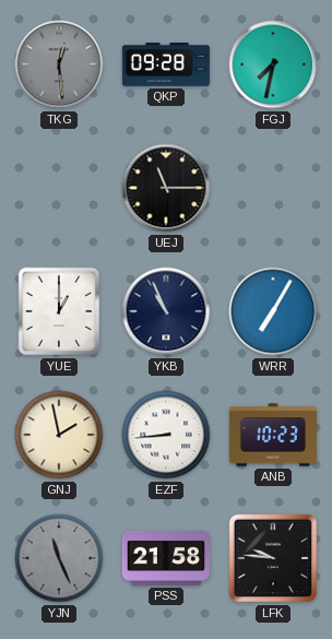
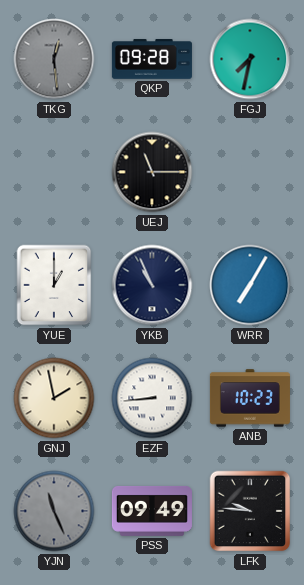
PSS: 21:58 -> 09:49
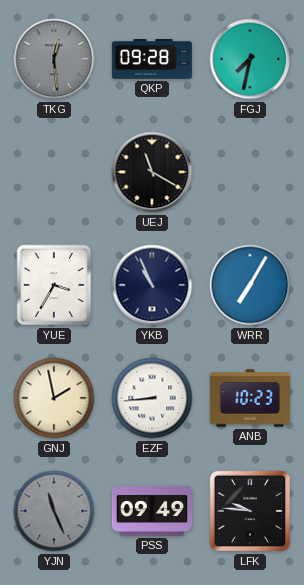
UEJ: 11:15 -> 11:20
YUE: 1:00 -> 3:35
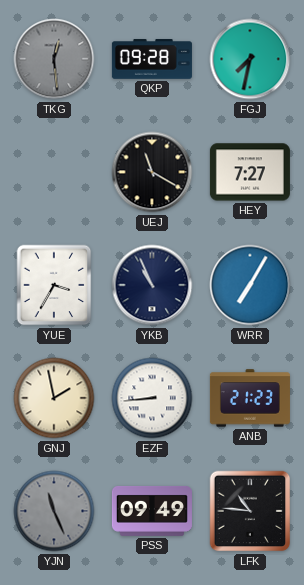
HEY: none -> 7:27
ANB: 10:23 -> 21:23
LFK: 9:46 -> 10:46
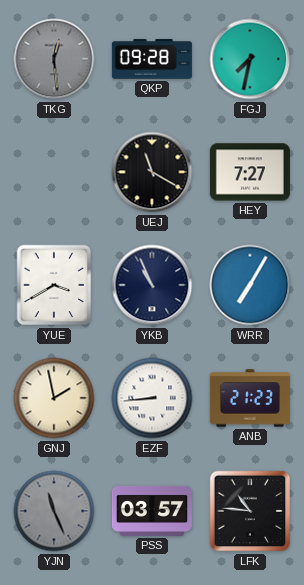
YUE: 3:35 -> 3:40
PSS: 09:49 -> 03:57
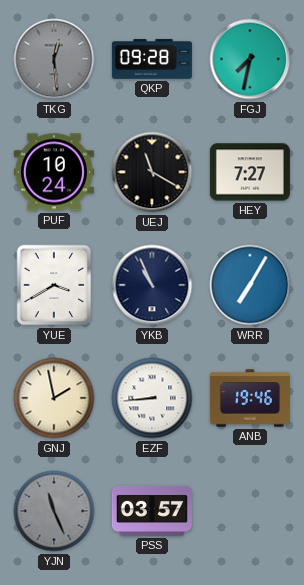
PUF: none -> 10:24
ANB: 21:23 -> 19:46
LFK: 10:46 -> none
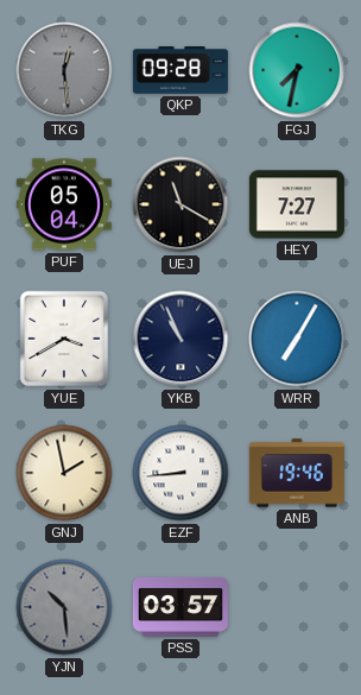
PUF: 10:24 -> 05:04
YJN: 11:26 -> 10:29
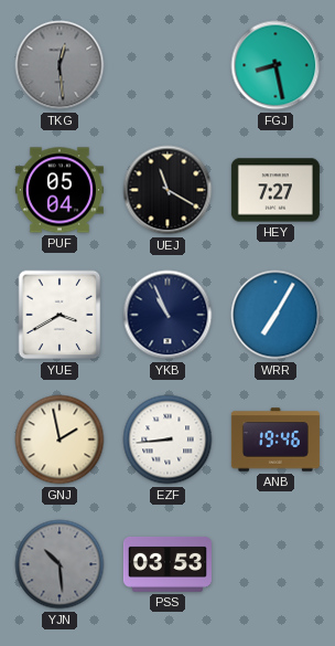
QKP: 09:28 -> none
FGJ: 7:32 -> 8:28
PSS: 03:57 -> 03:53
